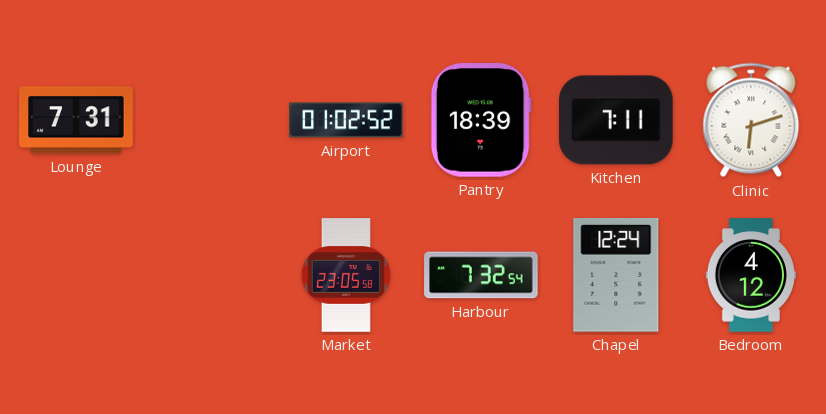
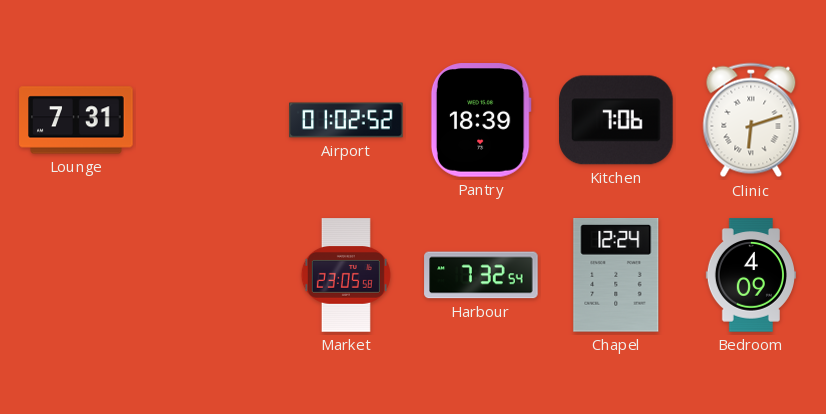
Kitchen: 7:11 -> 7:06
Bedroom: 4:12 -> 4:09
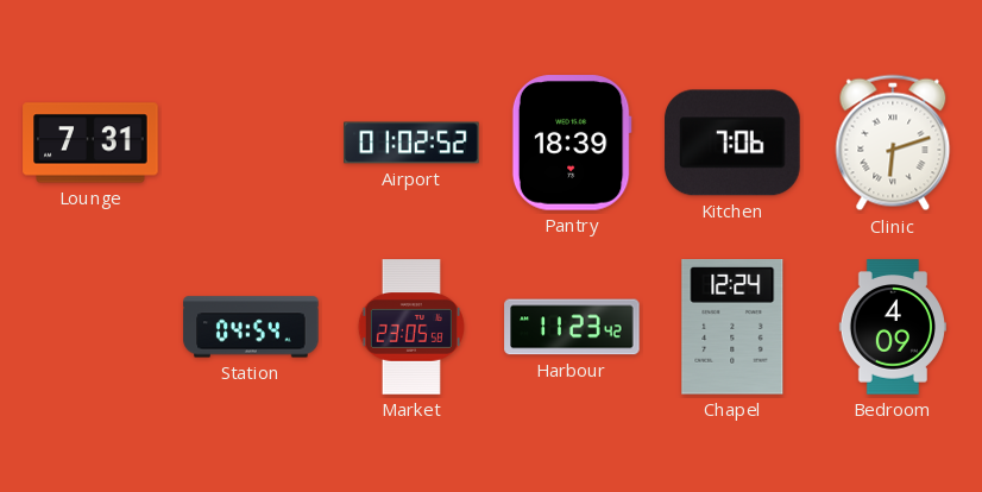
Station: none -> 04:54
Harbour: 7:32 -> 11:23
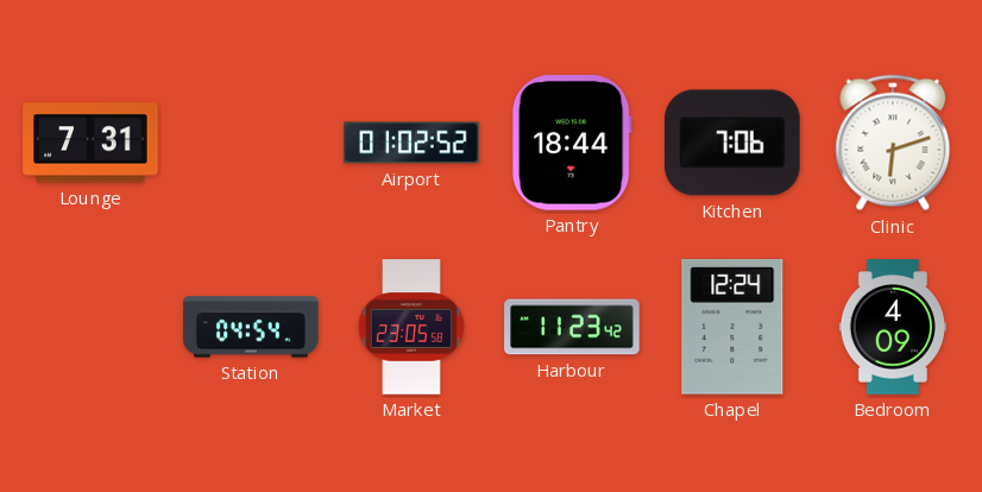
Pantry: 18:39 -> 18:44
